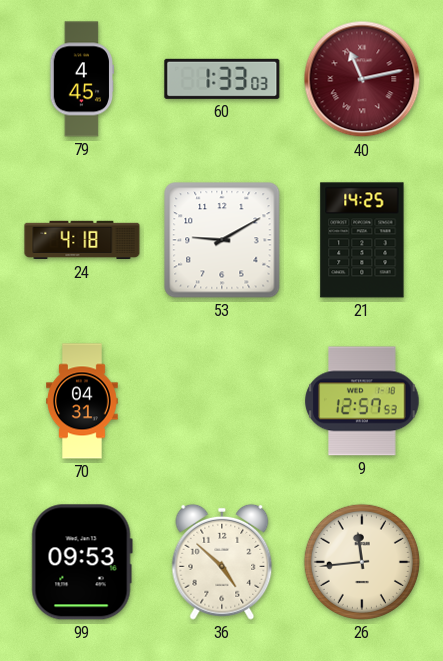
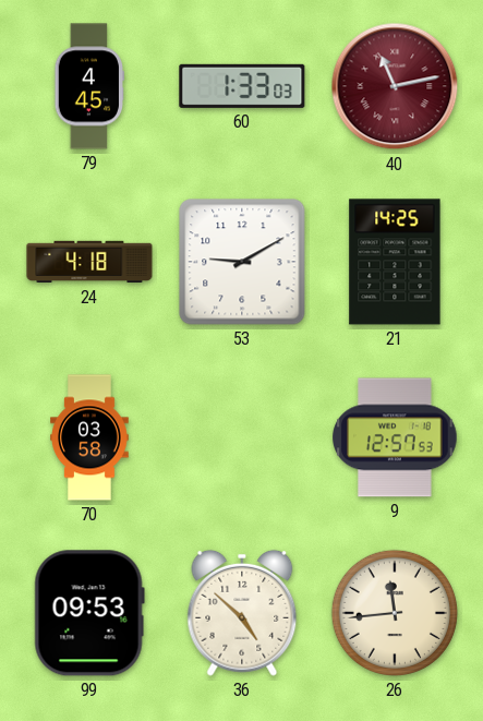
70: 04:31 -> 03:58
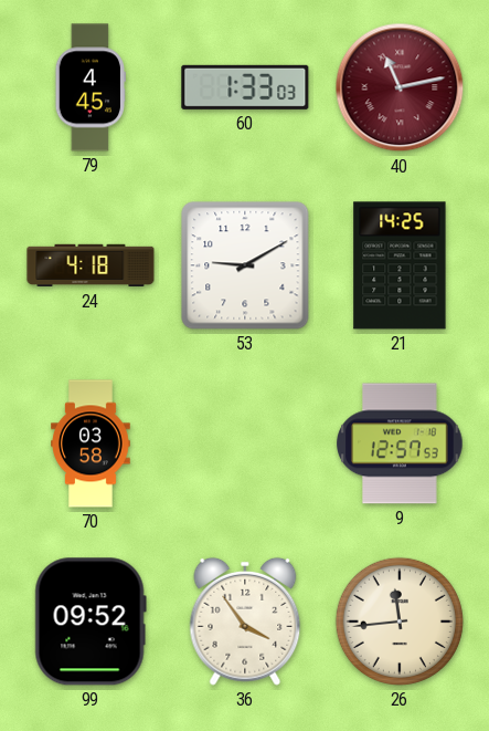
99: 09:53 -> 09:52
36: 4:52 -> 3:54
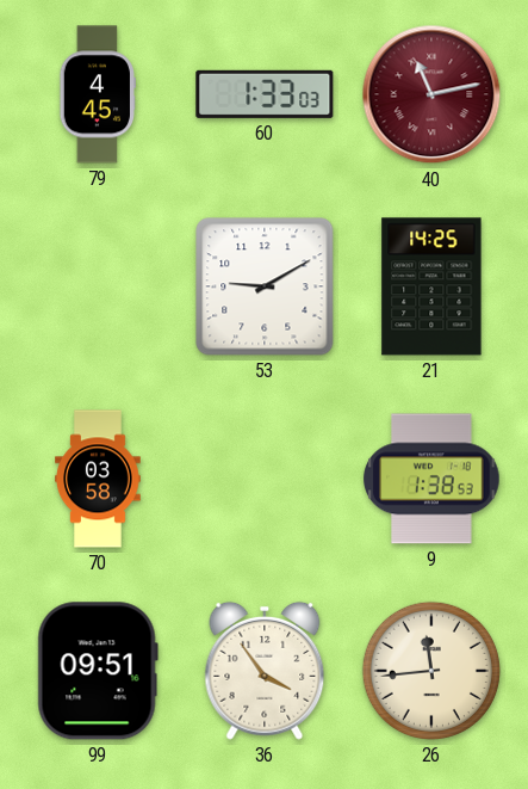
24: 4:18 -> none
9: 12:57 -> 1:38
99: 09:52 -> 09:51
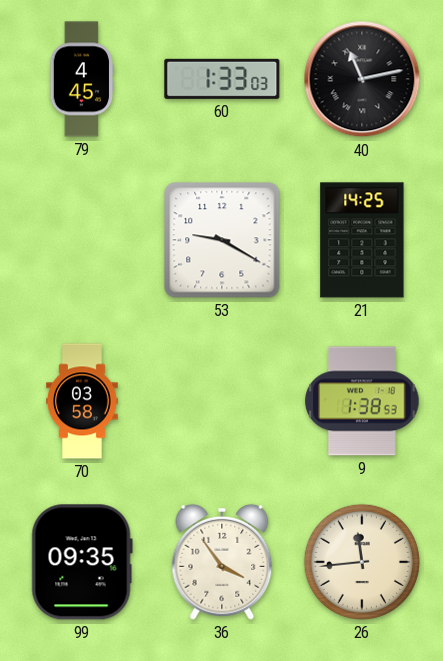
40 dial: burgundy -> black
53: 9:10 -> 9:20
99: 09:51 -> 09:35
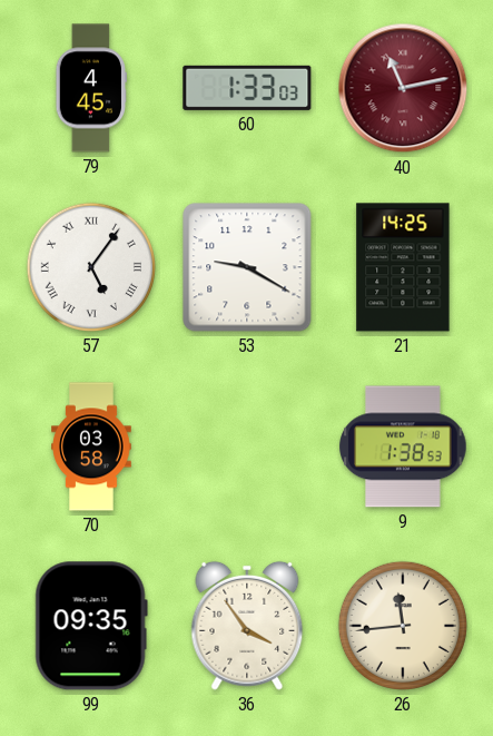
40 dial: black -> burgundy
57: none -> 5:06
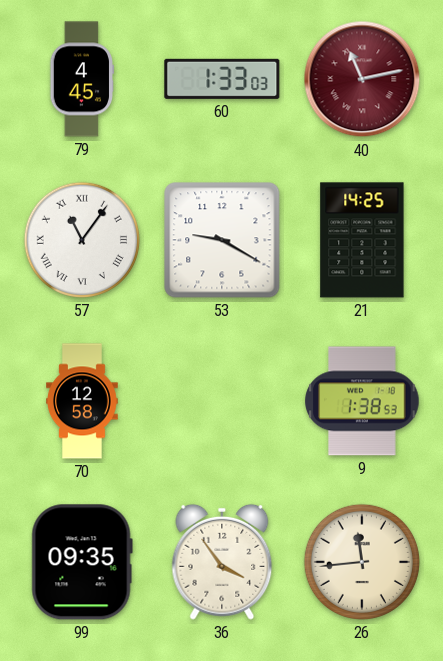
57: 5:06 -> 11:06
70: 03:58 -> 12:58
